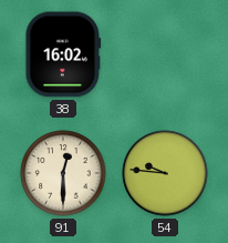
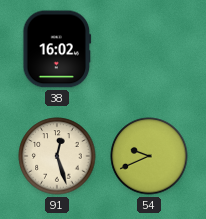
91: 12:30 -> 12:27
54: 9:46 -> 9:41
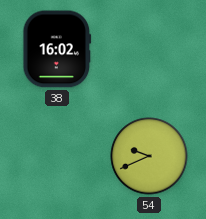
91: 12:27 -> none
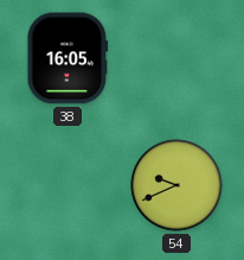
38: 16:02 -> 16:05
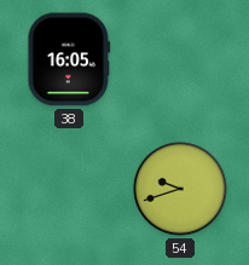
54: 9:41 -> 9:42
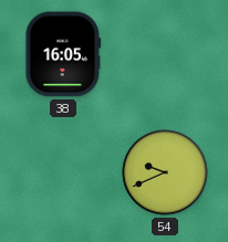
54: 9:42 -> 9:41
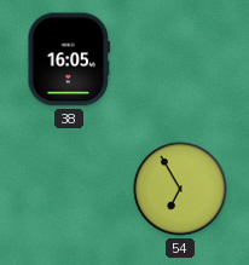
54: 9:41 -> 6:55
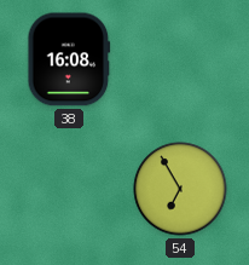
38: 16:05 -> 16:08
